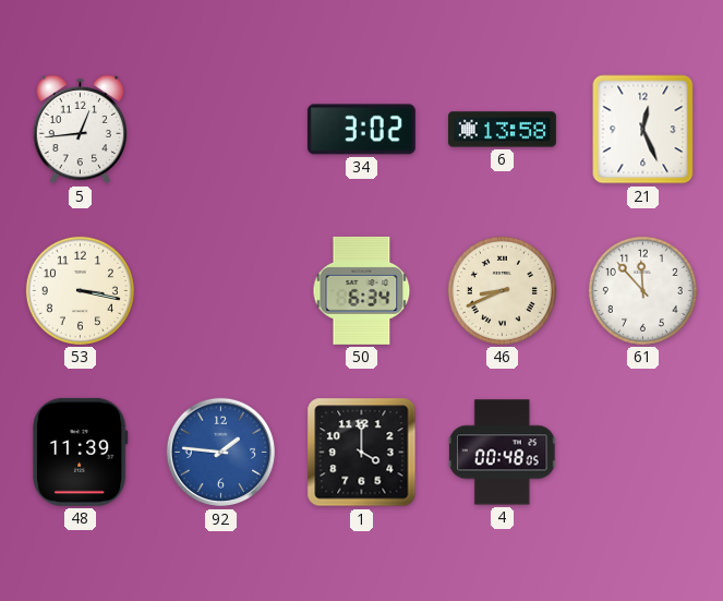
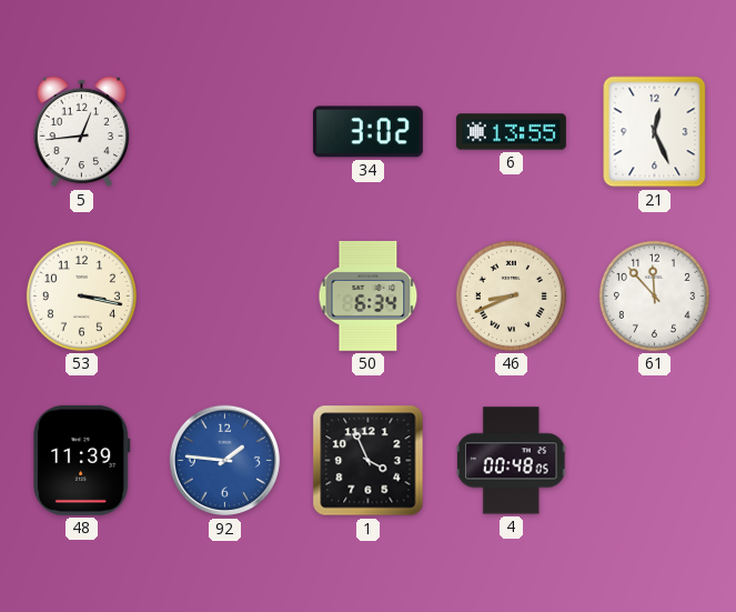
6: 13:58 -> 13:55
1: 4:00 -> 3:56
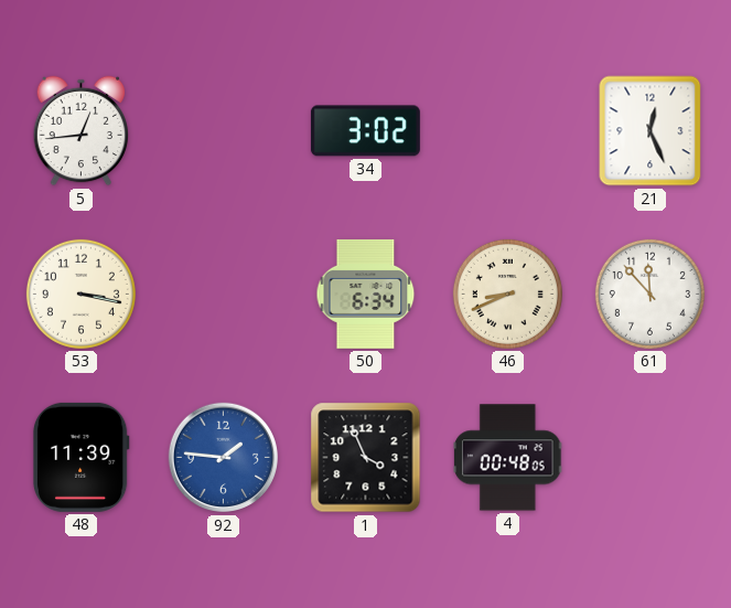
6: 13:55 -> none
